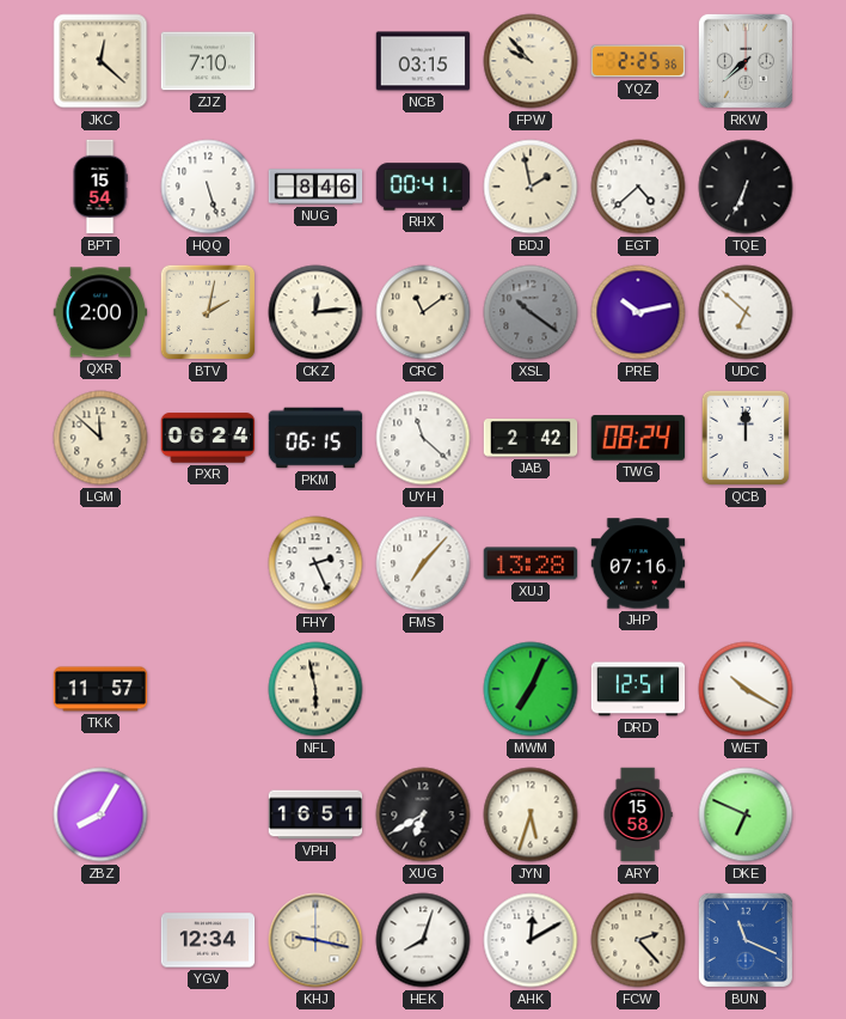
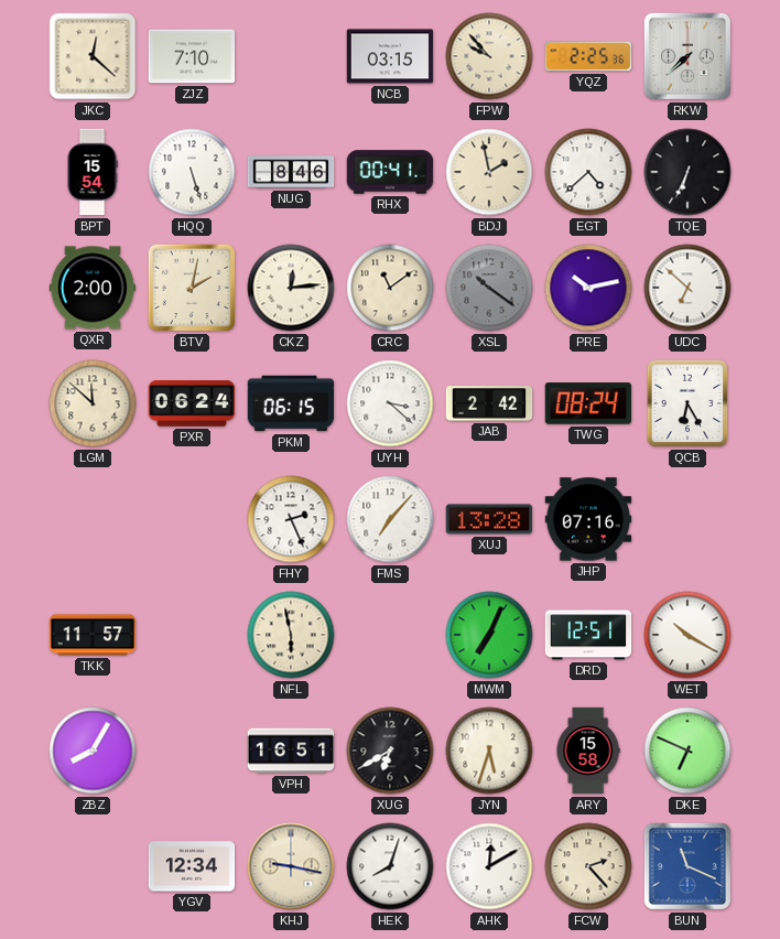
UYH: 11:22 -> 3:22
QCB: 12:00 -> 6:25
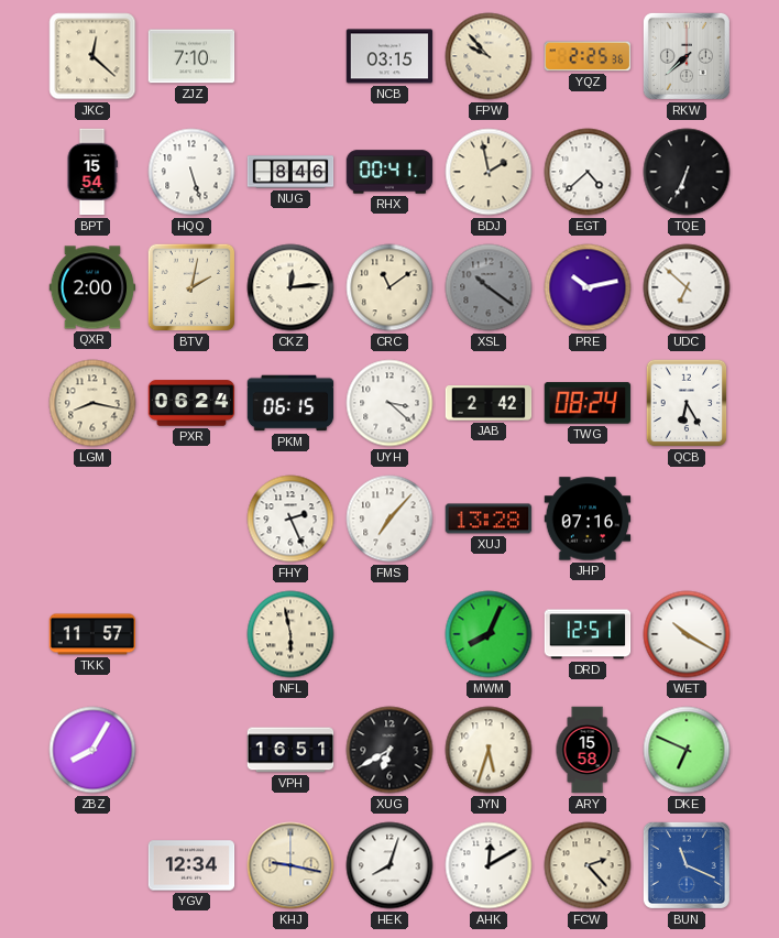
LGM: 11:52 -> 8:17
MWM: 7:04 -> 8:04
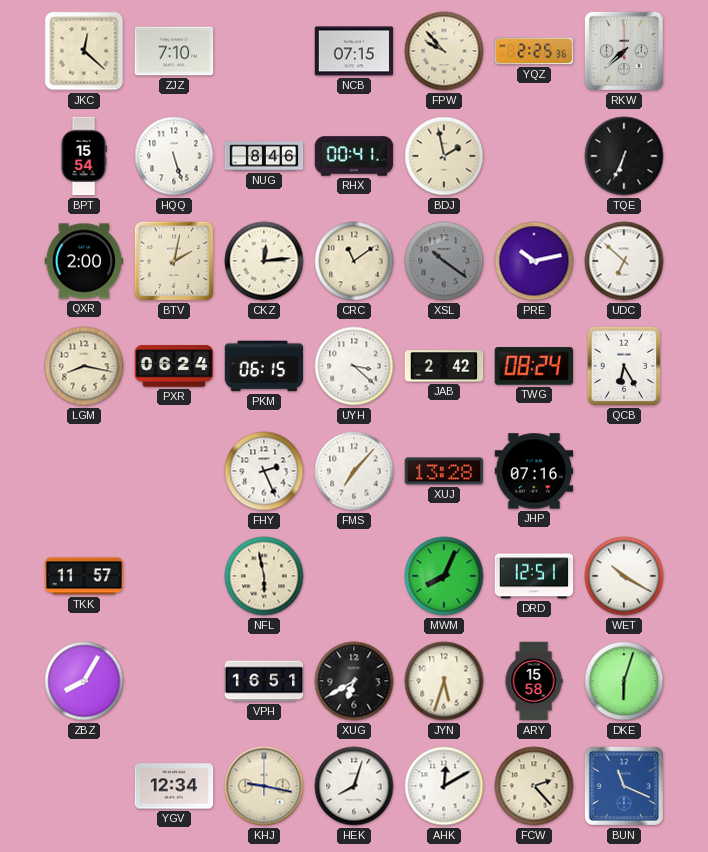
NCB: 03:15 -> 07:15
EGT: 4:38 -> none
DKE: 6:49 -> 6:03
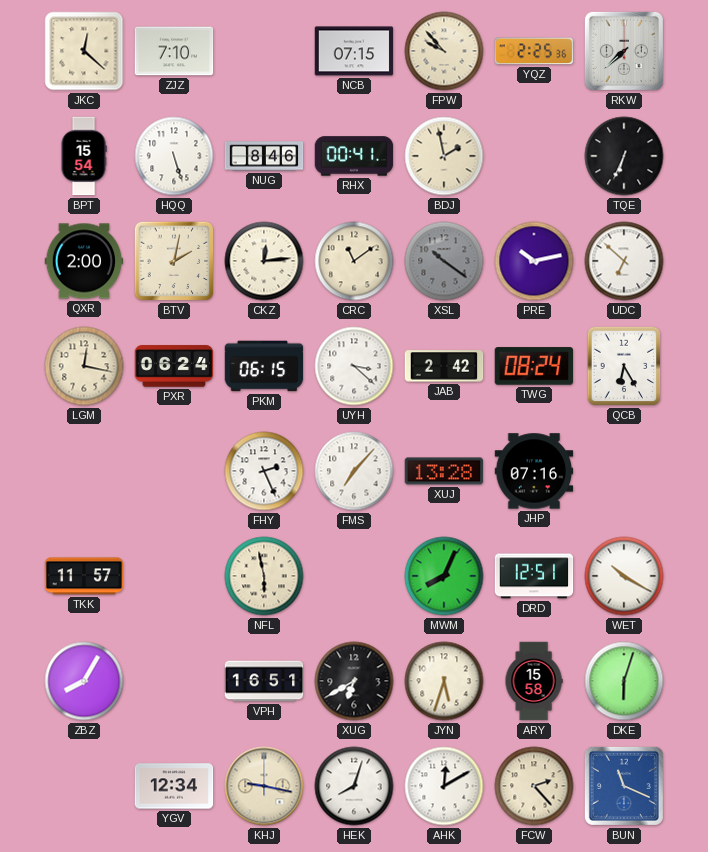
LGM: 8:17 -> 12:17
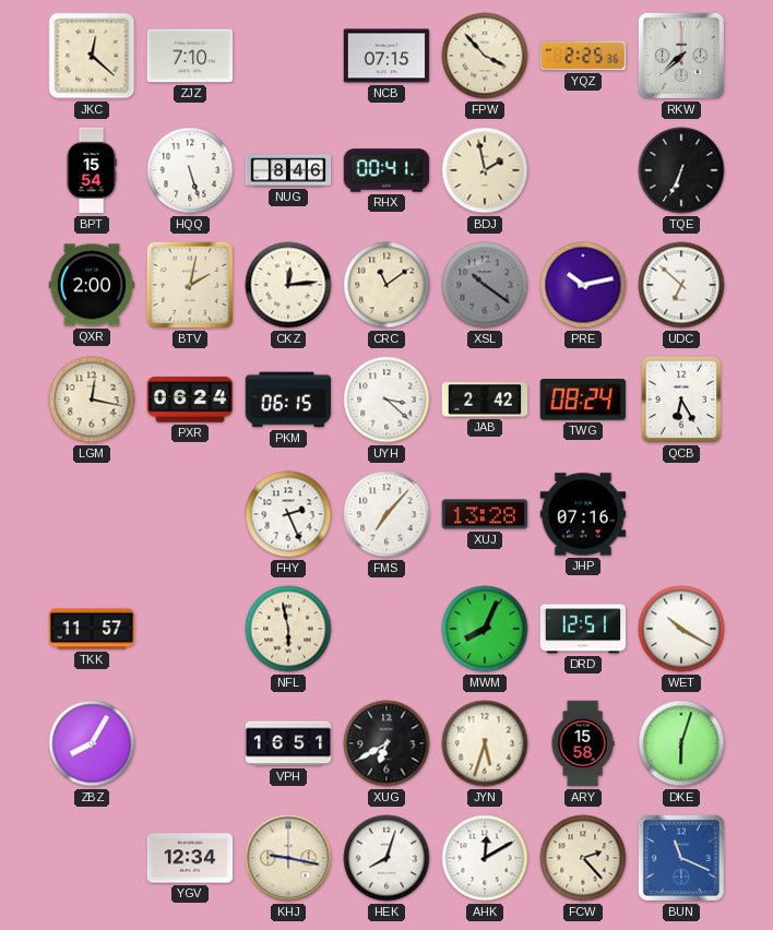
FPW: 9:53 -> 3:53
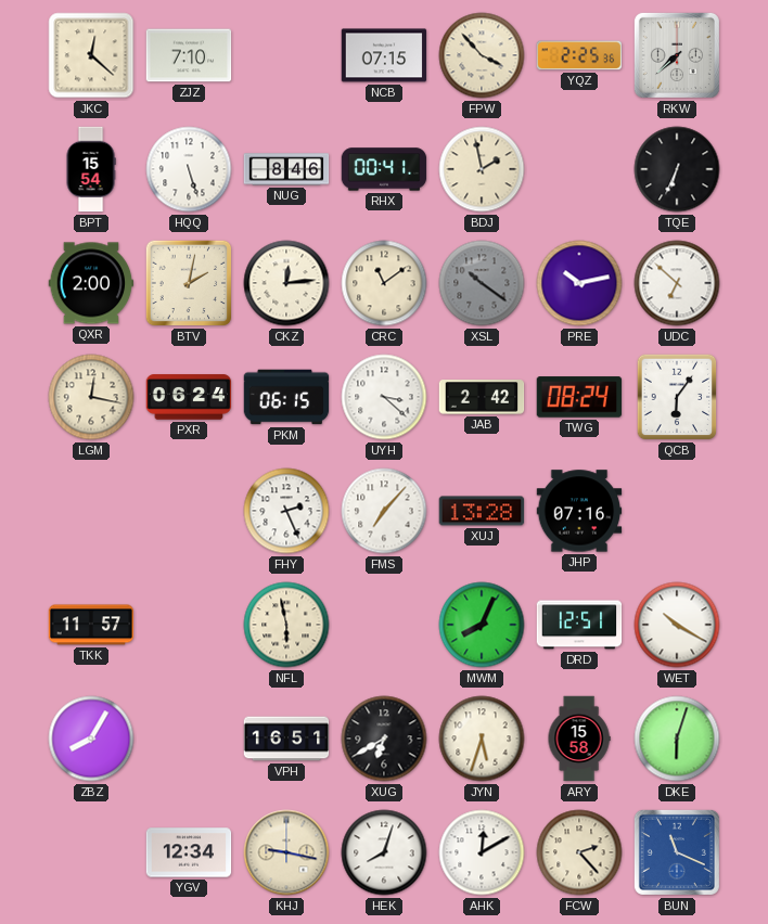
QCB: 6:25 -> 6:06
